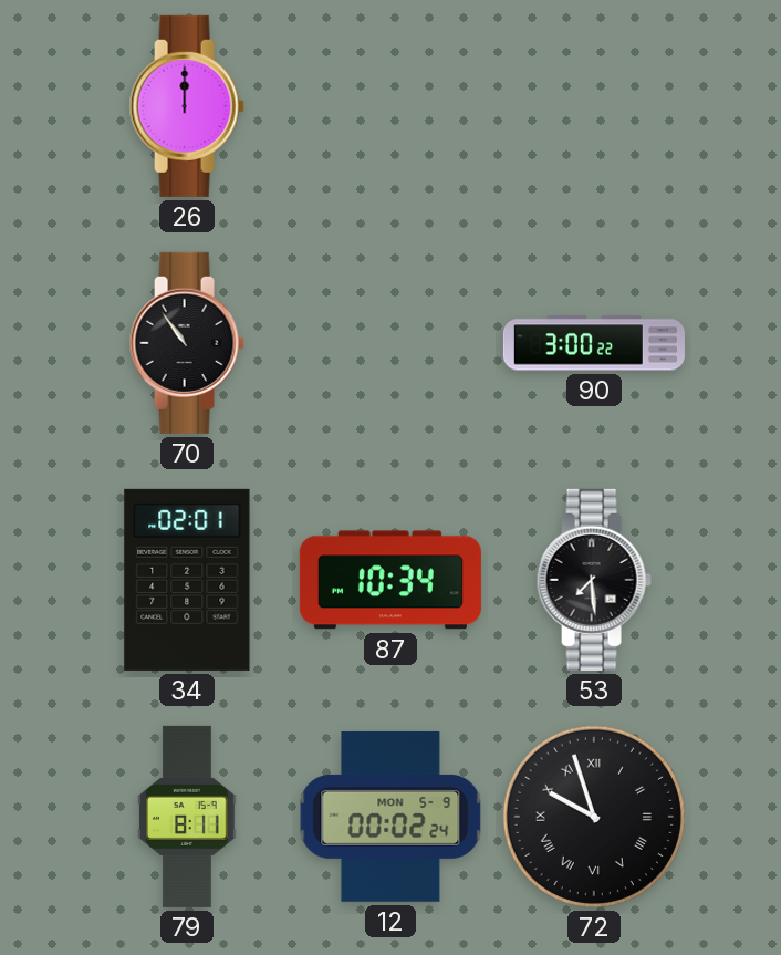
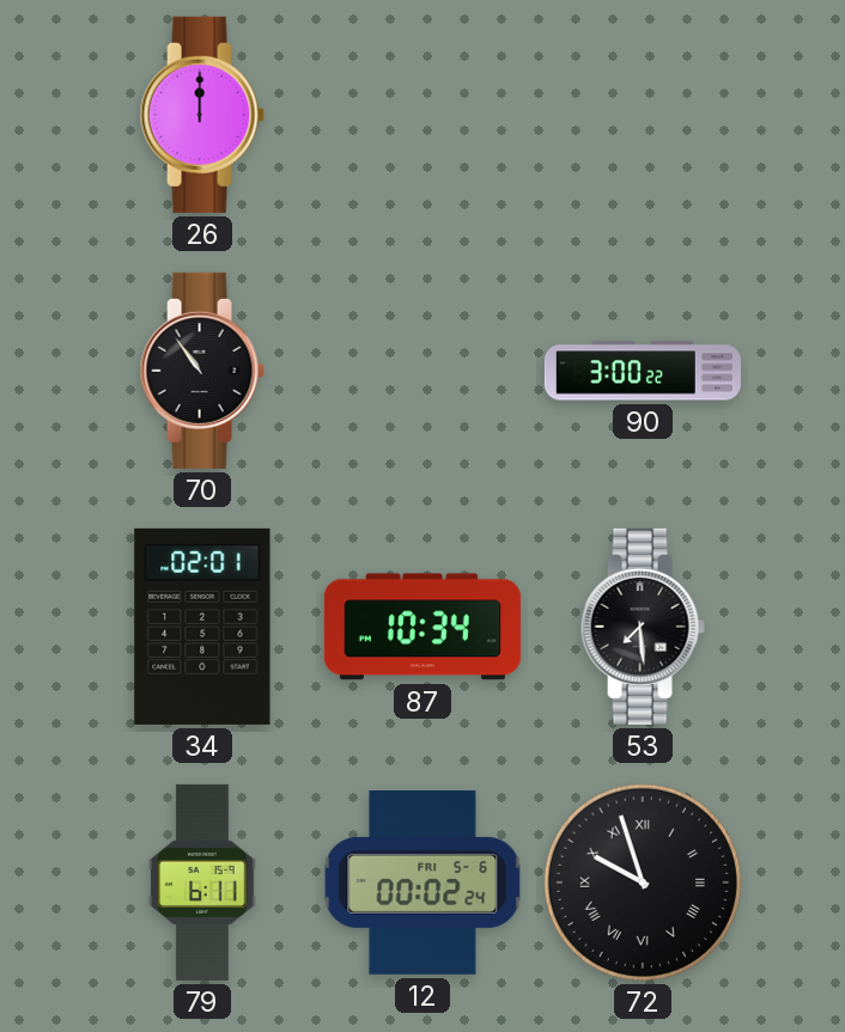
79: 8:11 -> 6:11
12 date: MON 5-9 -> FRI 5-6
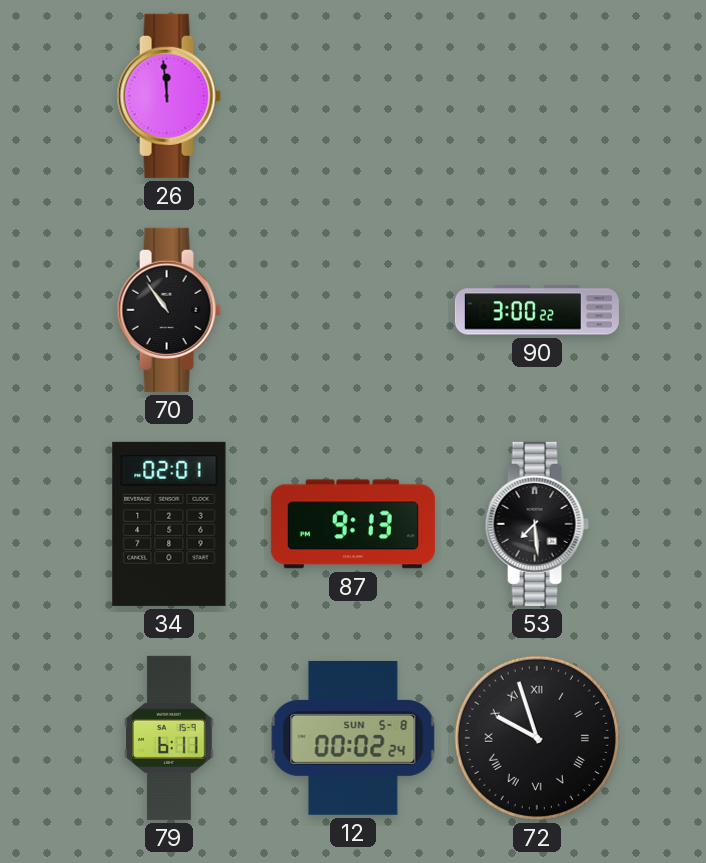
26: 12:00 -> 11:59
87: 10:34 -> 9:13
12 date: FRI 5-6 -> SUN 5-8
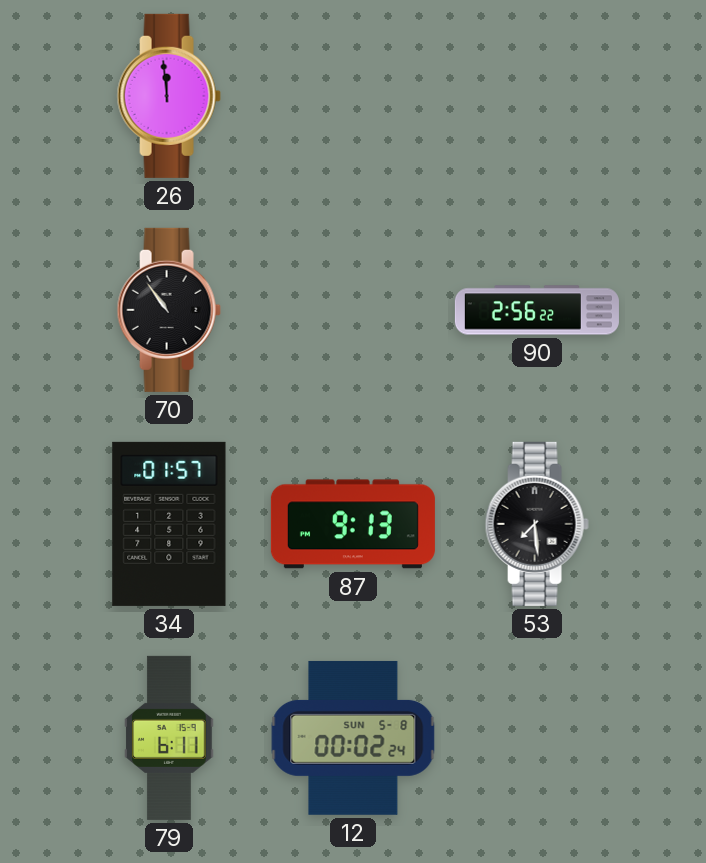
90: 3:00 -> 2:56
34: 02:01 -> 01:57
72: 9:57 -> none
